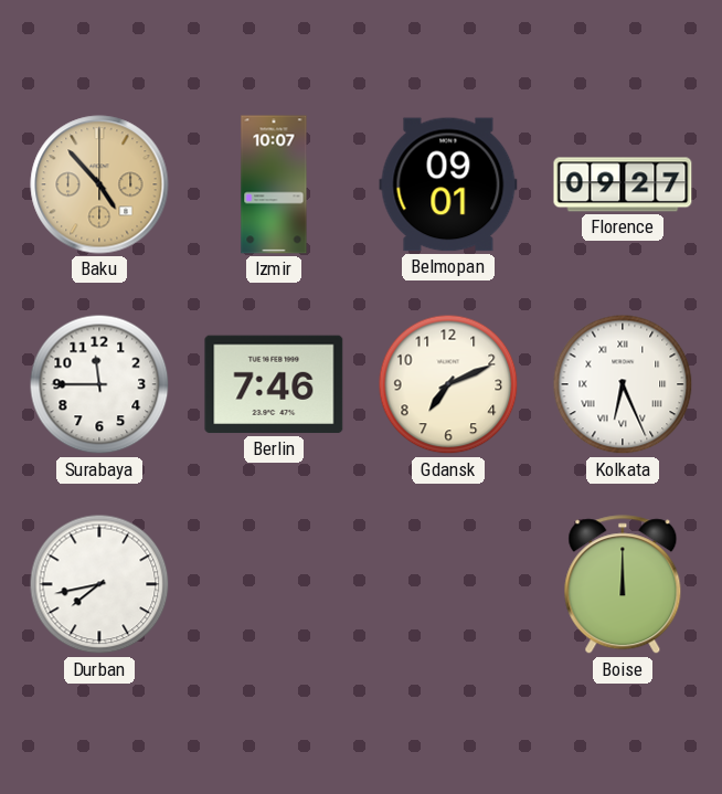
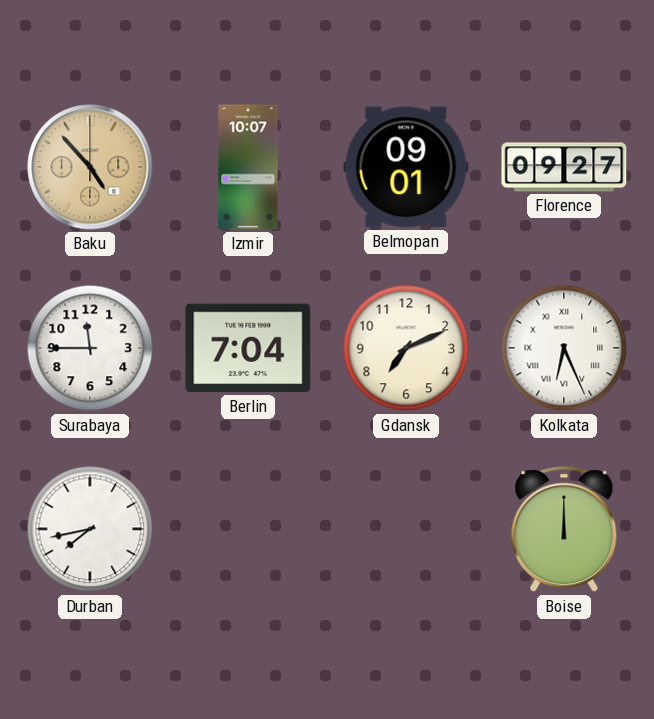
Berlin: 7:46 -> 7:04
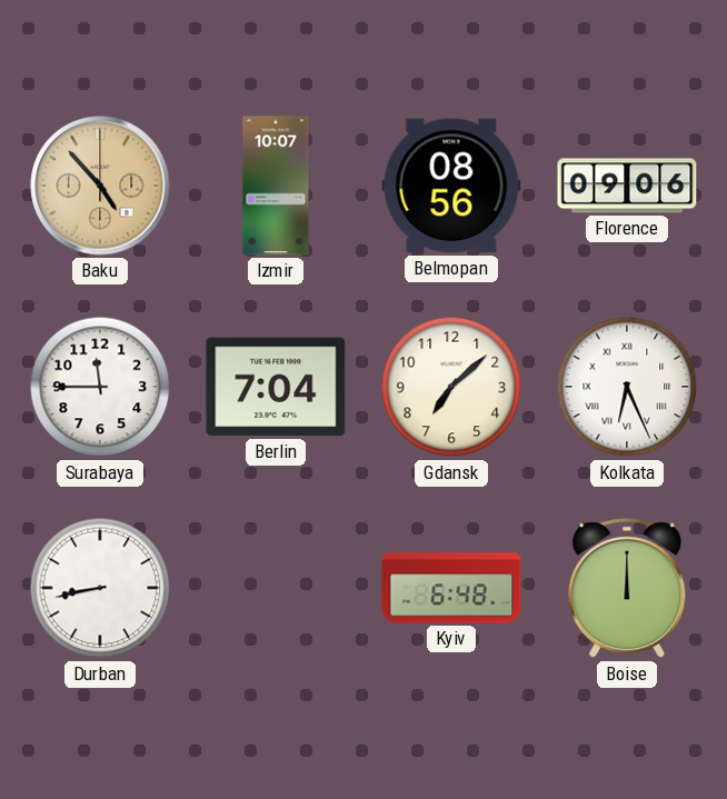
Belmopan: 09:01 -> 08:56
Florence: 09:27 -> 09:06
Gdansk: 7:11 -> 7:08
Durban: 7:43 -> 8:43
Kyiv: none -> 6:48
